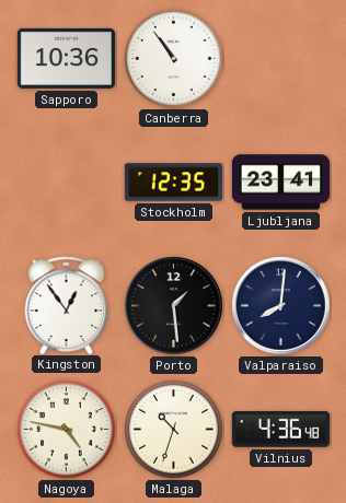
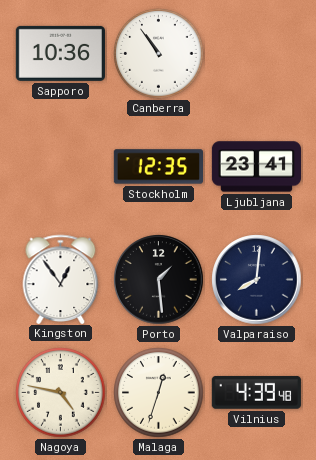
Malaga: 10:33 -> 12:33
Vilnius: 4:36 -> 4:39
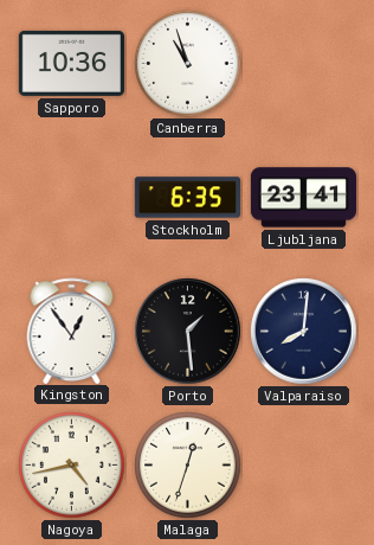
Canberra: 10:54 -> 10:57
Stockholm: 12:35 -> 6:35
Nagoya: 4:47 -> 4:43
Vilnius: 4:39 -> none
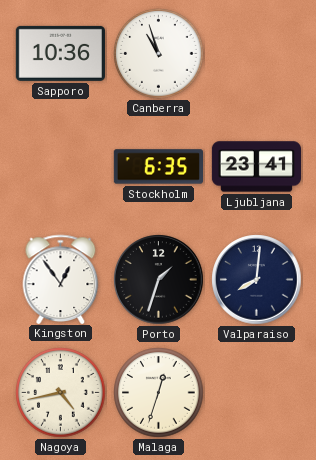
Porto: 1:29 -> 1:33
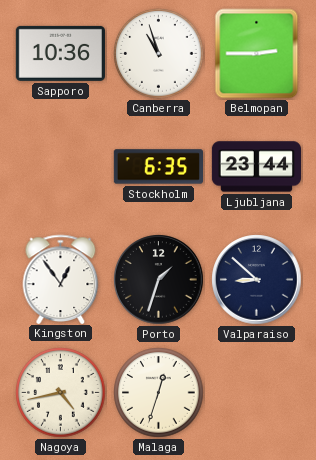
Belmopan: none -> 2:45
Ljubljana: 23:41 -> 23:44
Valparaiso: 8:01 -> 8:52
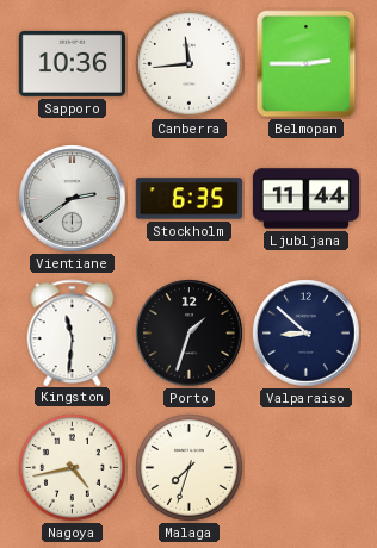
Canberra: 10:57 -> 11:44
Vientiane: none -> 2:39
Ljubljana: 23:44 -> 11:44
Kingston: 12:54 -> 11:31
Malaga: 12:33 -> 7:33
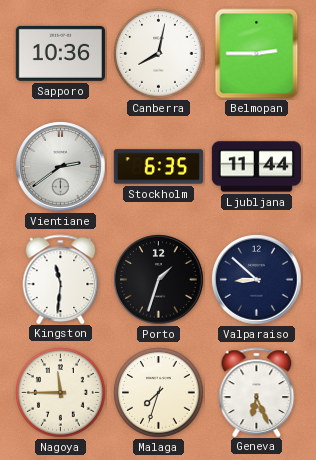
Canberra: 11:44 -> 8:02
Nagoya: 4:43 -> 11:45
Geneva: none -> 6:26
